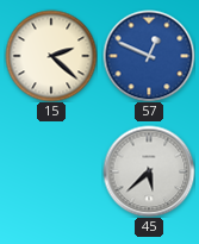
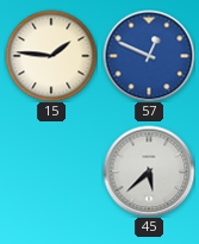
15: 2:22 -> 1:46
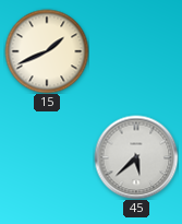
15: 1:46 -> 1:41
57: 12:49 -> none
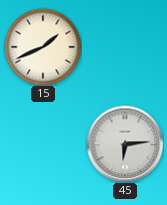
45: 5:38 -> 6:14
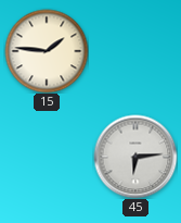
15: 1:41 -> 1:46
